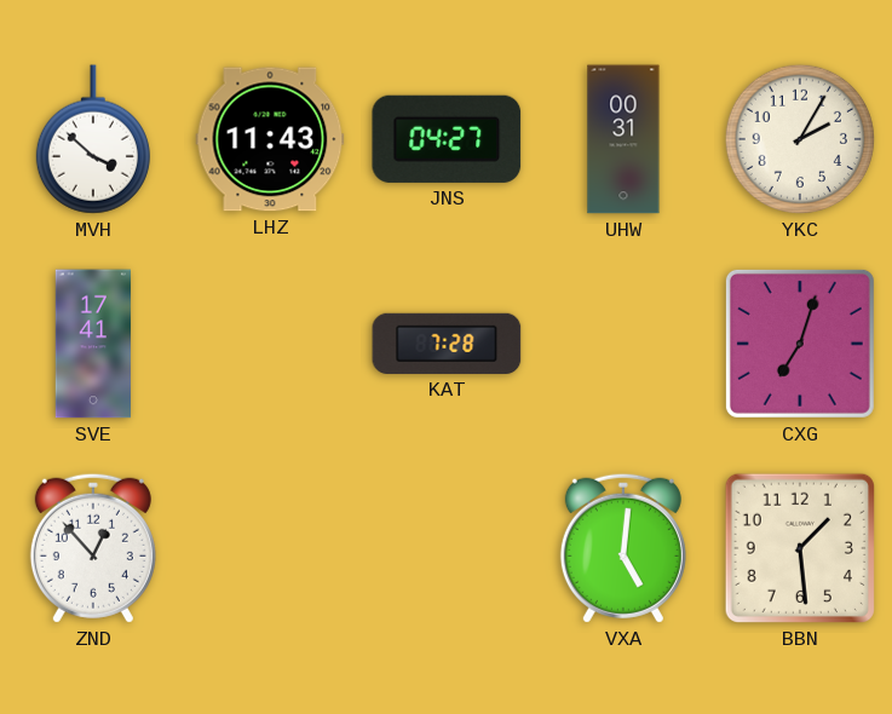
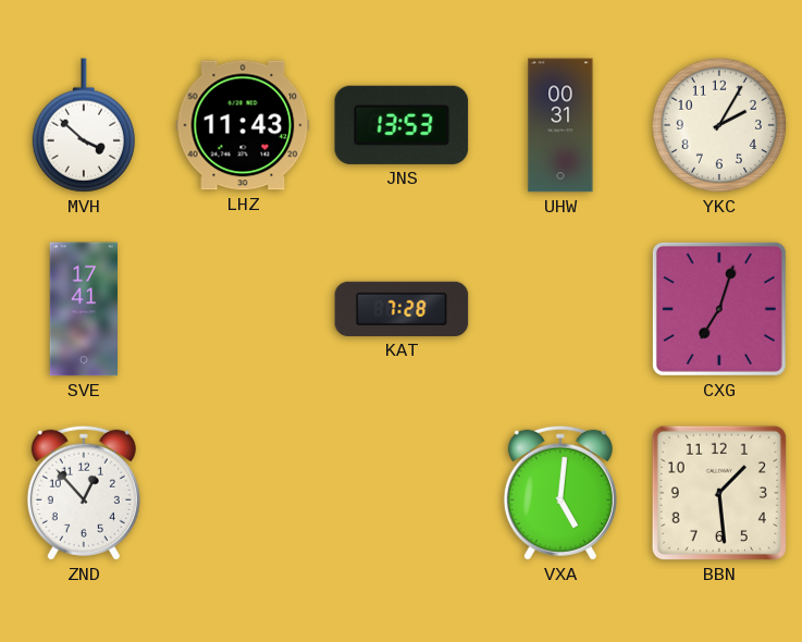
JNS: 04:27 -> 13:53
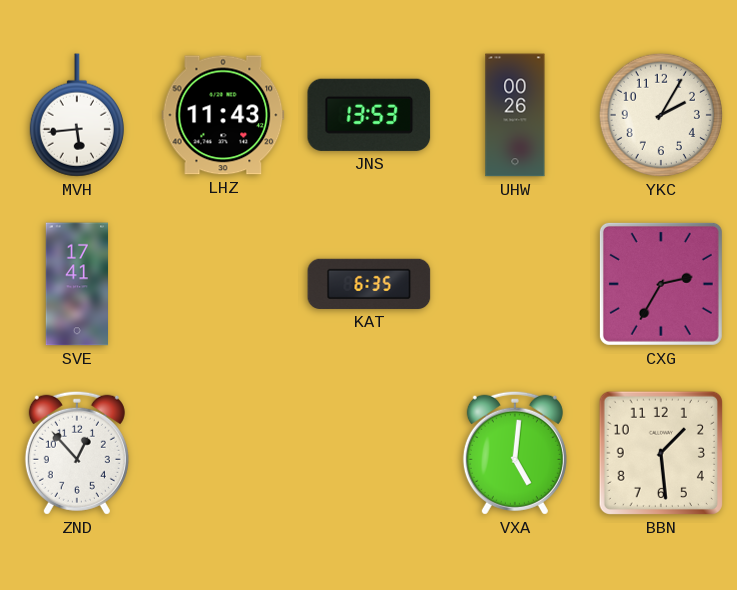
MVH: 3:52 -> 5:44
UHW: 00:31 -> 00:26
KAT: 7:28 -> 6:35
CXG: 7:03 -> 2:35
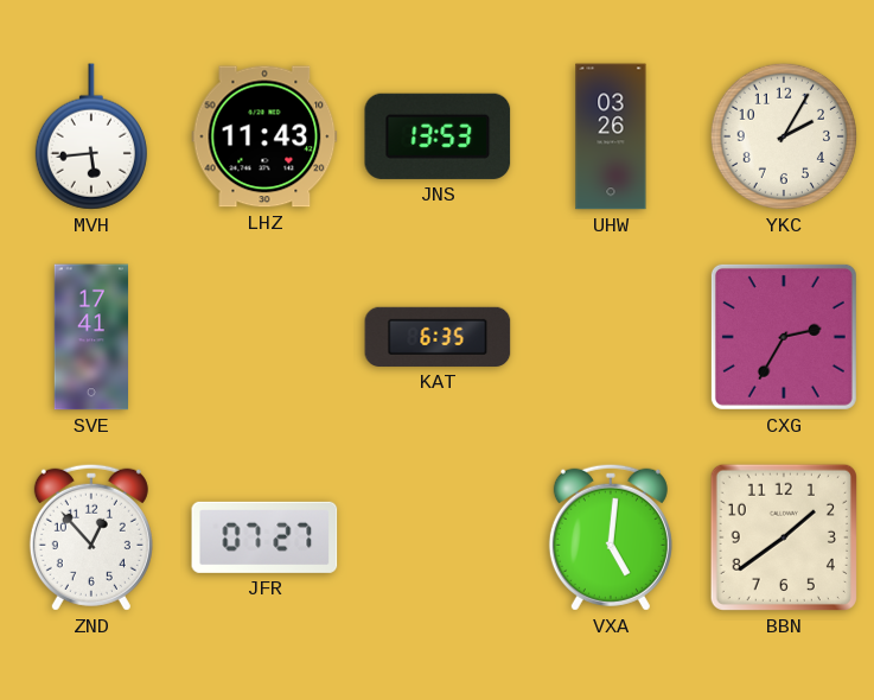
UHW: 00:26 -> 03:26
JFR: none -> 07:27
BBN: 1:29 -> 1:39
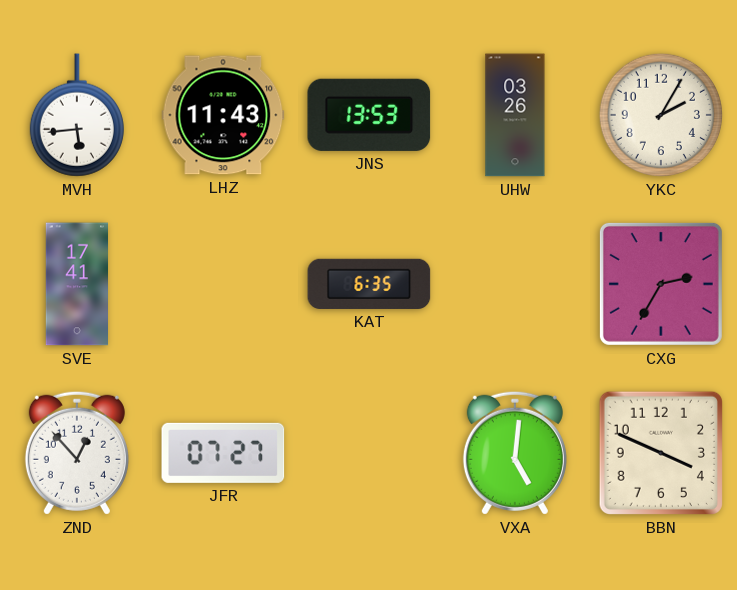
BBN: 1:39 -> 3:49
